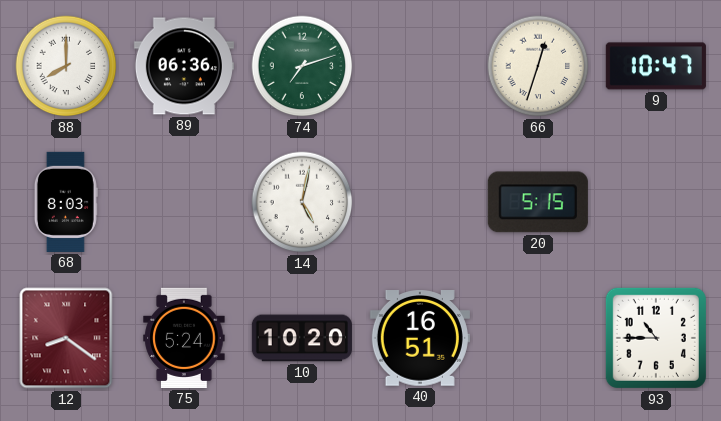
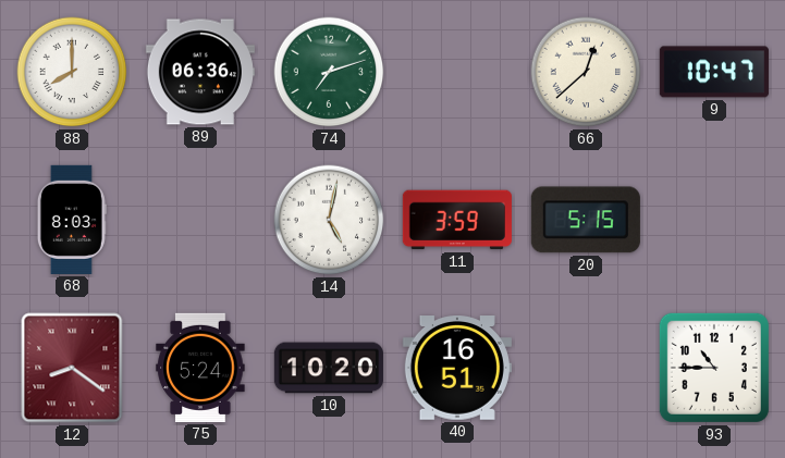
66: 12:33 -> 12:38
11: none -> 3:59
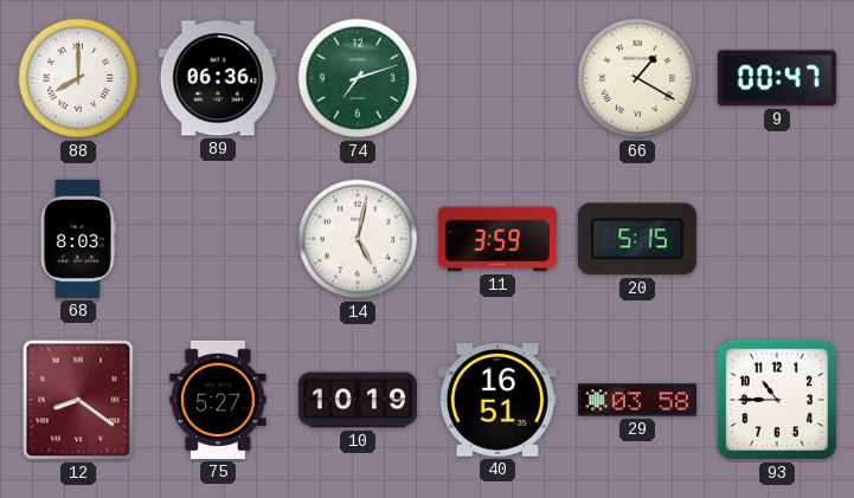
66: 12:38 -> 1:20
9: 10:47 -> 00:47
75: 5:24 -> 5:27
10: 10:20 -> 10:19
29: none -> 03:58
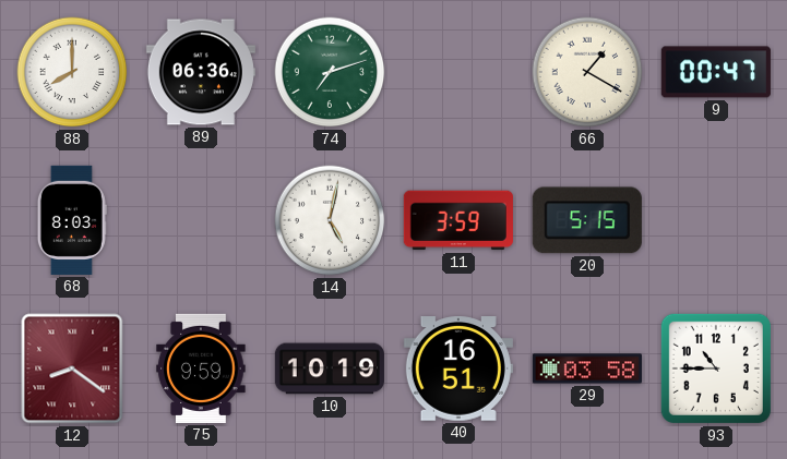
75: 5:27 -> 9:59
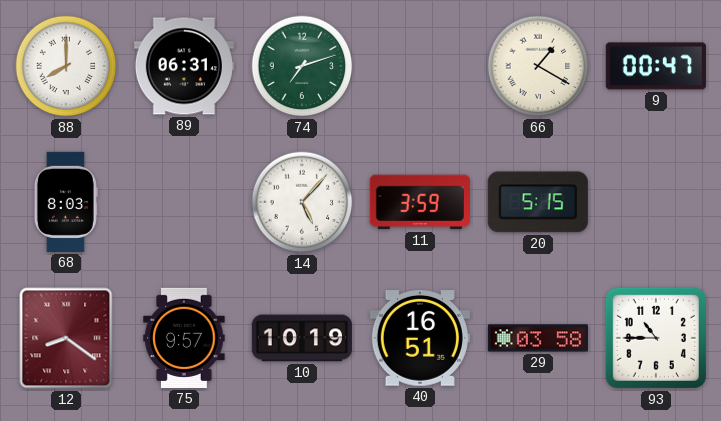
89: 06:36 -> 06:31
14: 5:02 -> 5:07
75: 9:59 -> 9:57
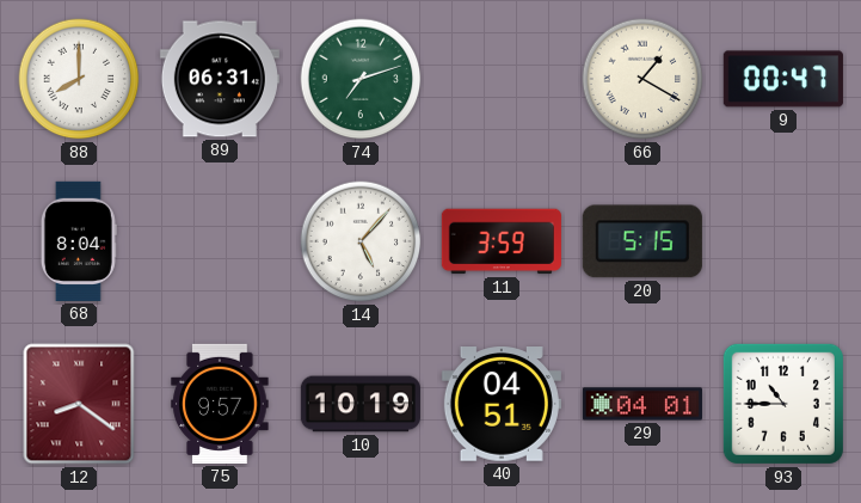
68: 8:03 -> 8:04
40: 16:51 -> 04:51
29: 03:58 -> 04:01
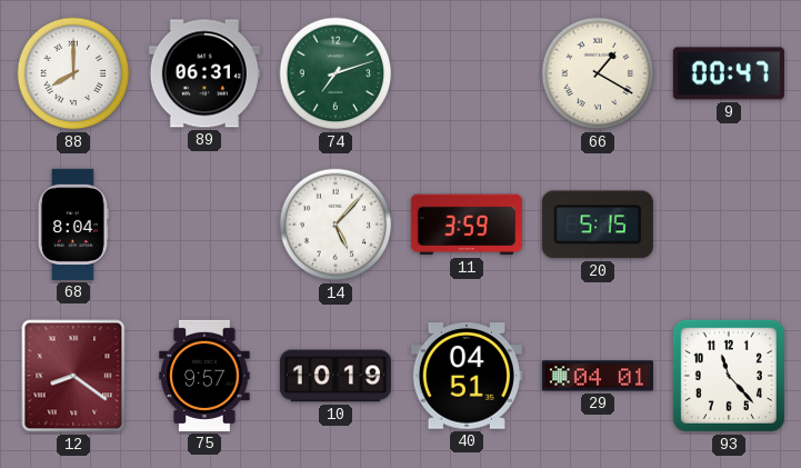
93: 10:45 -> 11:23
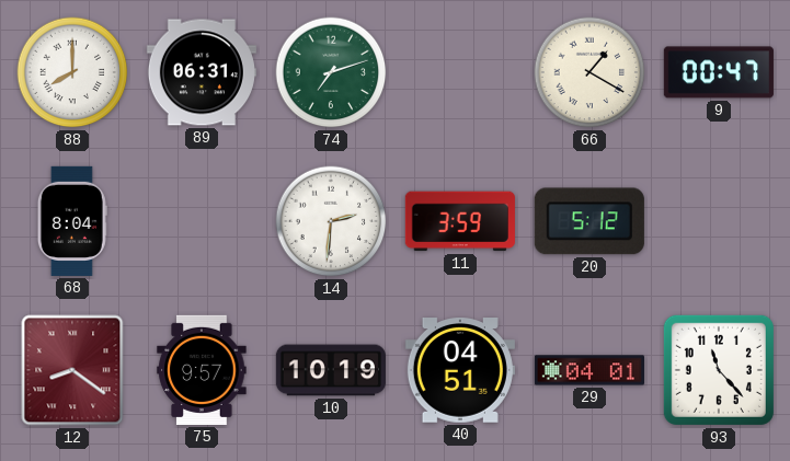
14: 5:07 -> 2:31
20: 5:15 -> 5:12
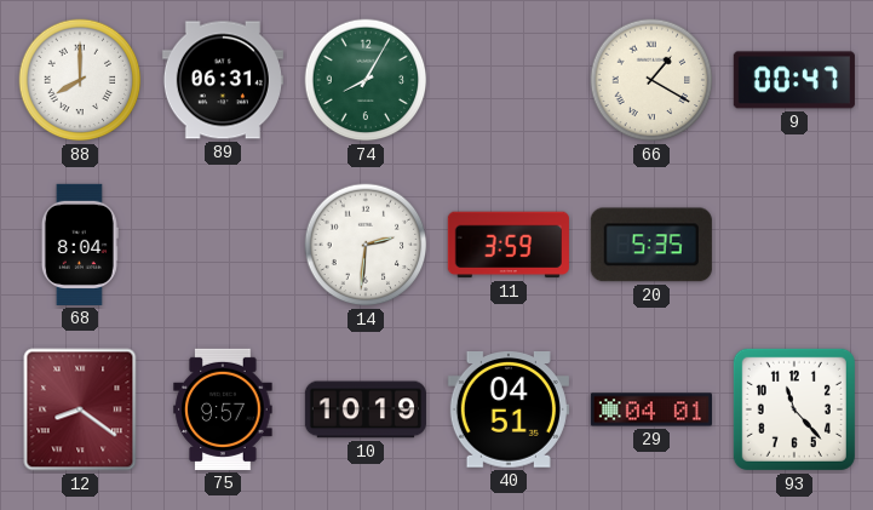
74: 7:12 -> 8:05
20: 5:12 -> 5:35
